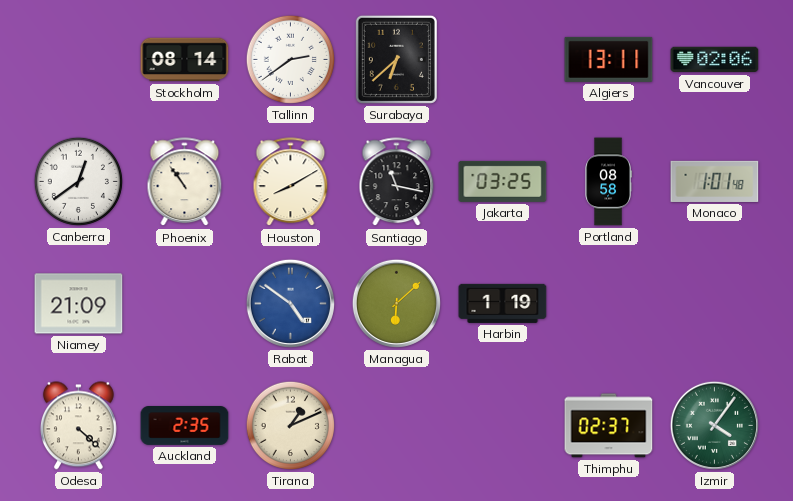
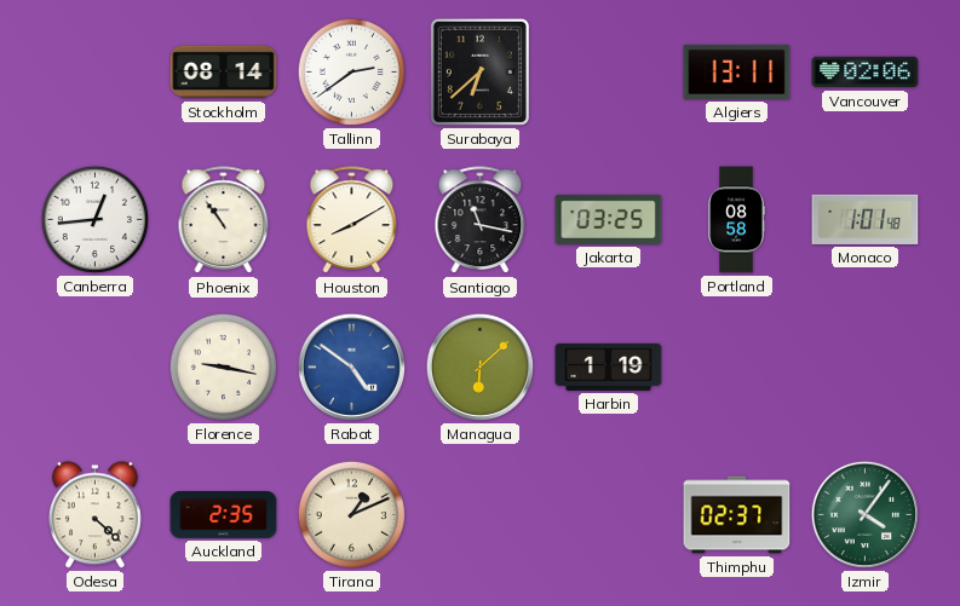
Canberra: 12:39 -> 12:44
Niamey: 21:09 -> none
Florence: none -> 9:17
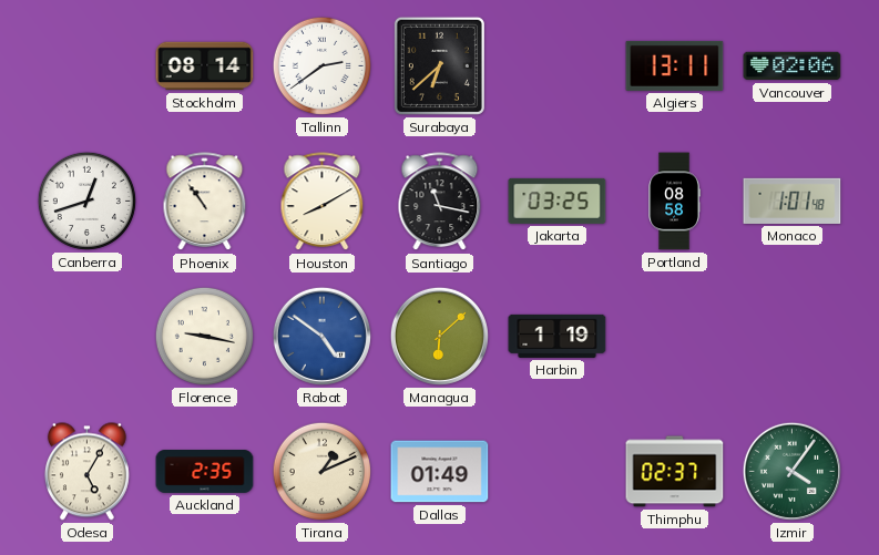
Canberra: 12:44 -> 12:42
Odesa: 4:22 -> 5:05
Dallas: none -> 01:49
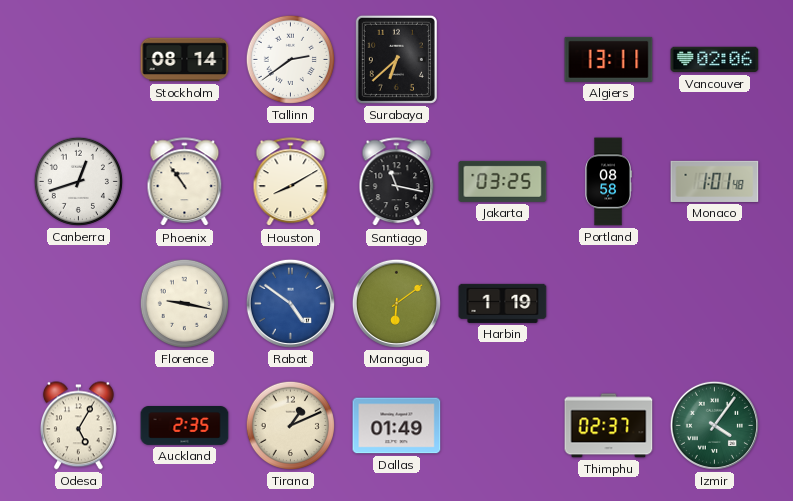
Managua: 6:08 -> 6:09
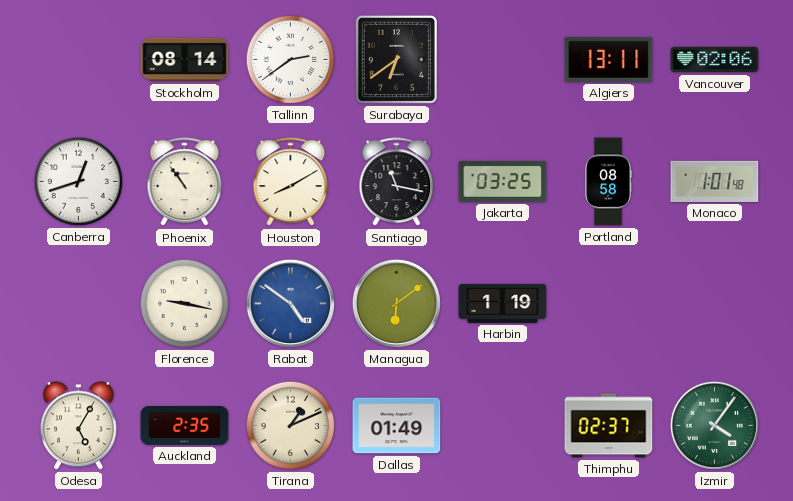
Surabaya: 6:38 -> 6:39
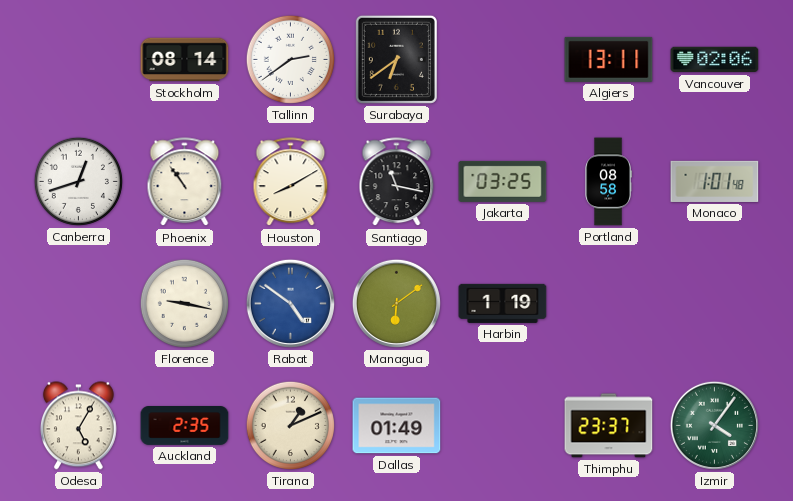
Thimphu: 02:37 -> 23:37
